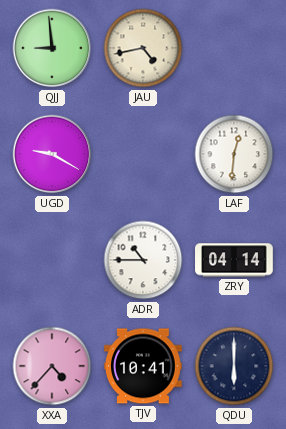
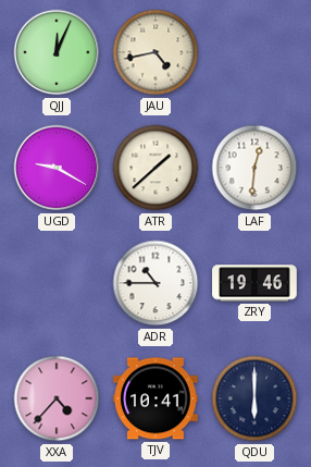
QJJ: 8:59 -> 12:04
ATR: none -> 1:38
ZRY: 04:14 -> 19:46
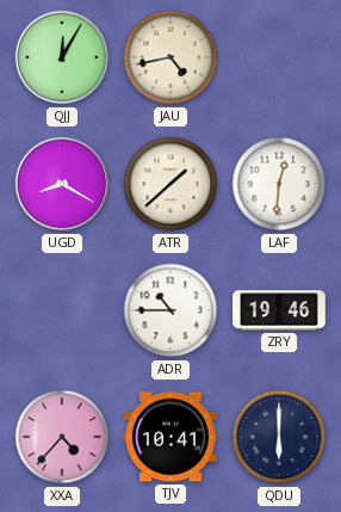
QJJ: 12:04 -> 12:05
UGD: 9:20 -> 8:20
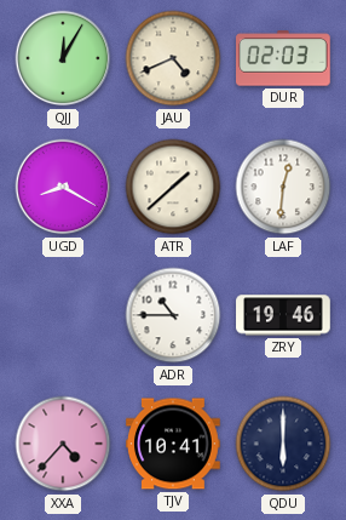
JAU: 4:43 -> 4:41
DUR: none -> 02:03
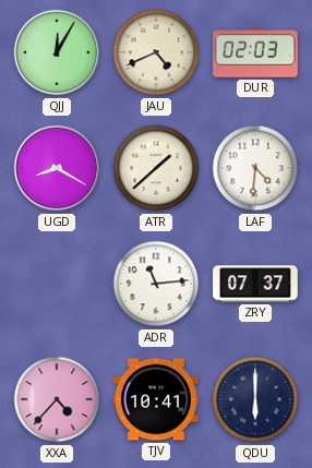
LAF: 12:31 -> 4:31
ADR: 10:45 -> 11:14
ZRY: 19:46 -> 07:37
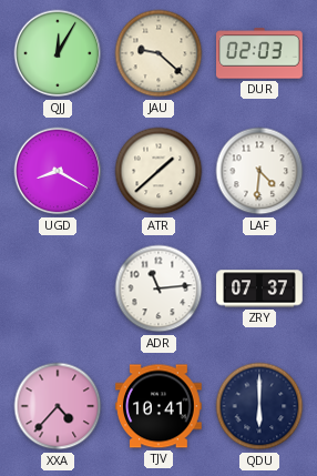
JAU: 4:41 -> 9:22
